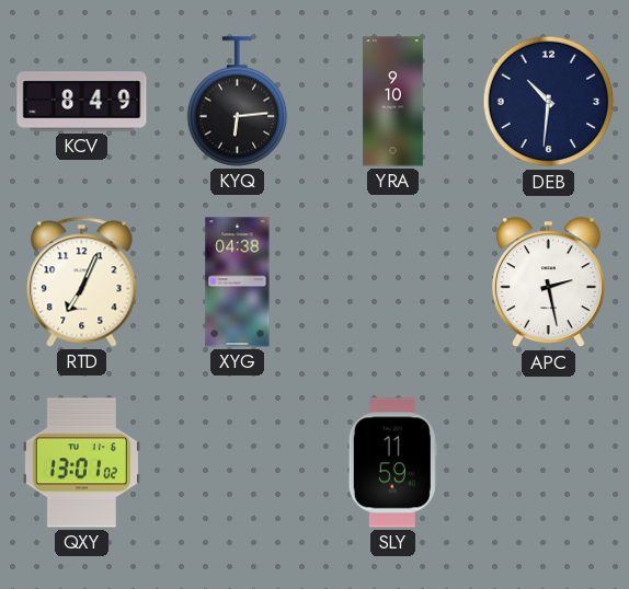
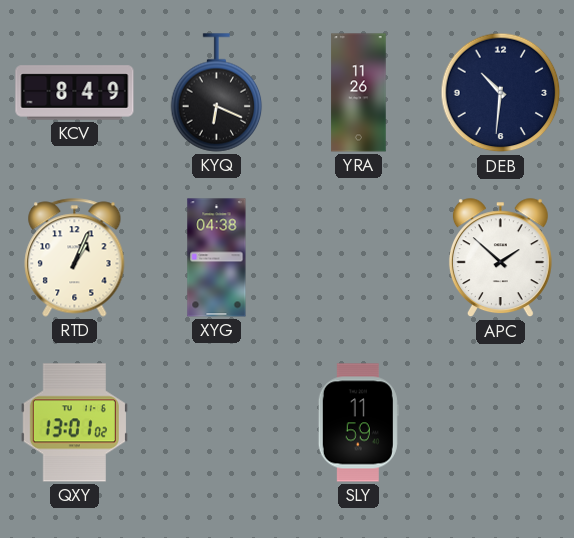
KYQ: 6:14 -> 6:19
YRA: 9:10 -> 11:26
RTD: 7:04 -> 1:04
APC: 2:28 -> 1:52
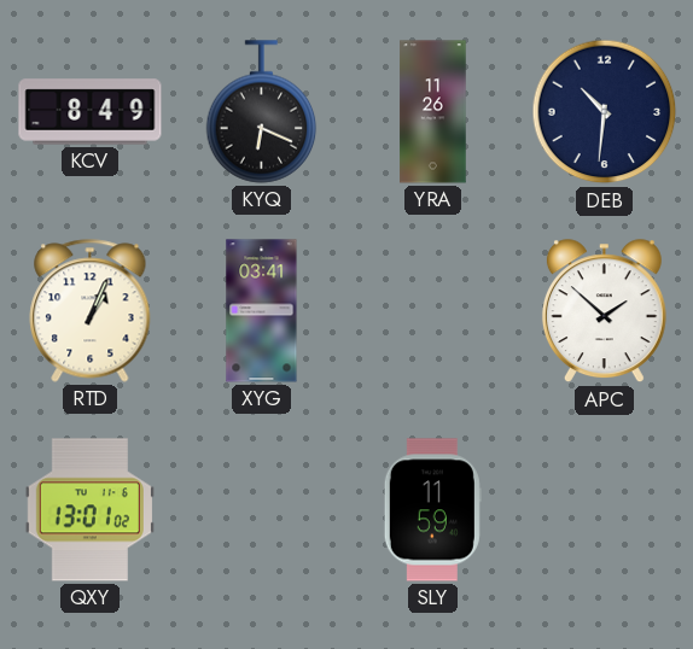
XYG: 04:38 -> 03:41
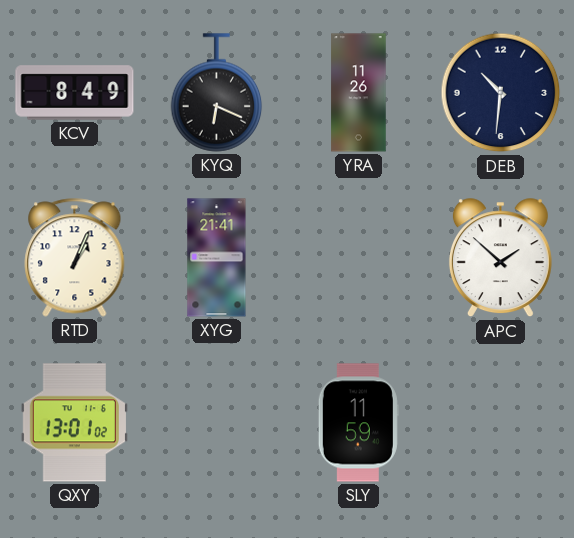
XYG: 03:41 -> 21:41
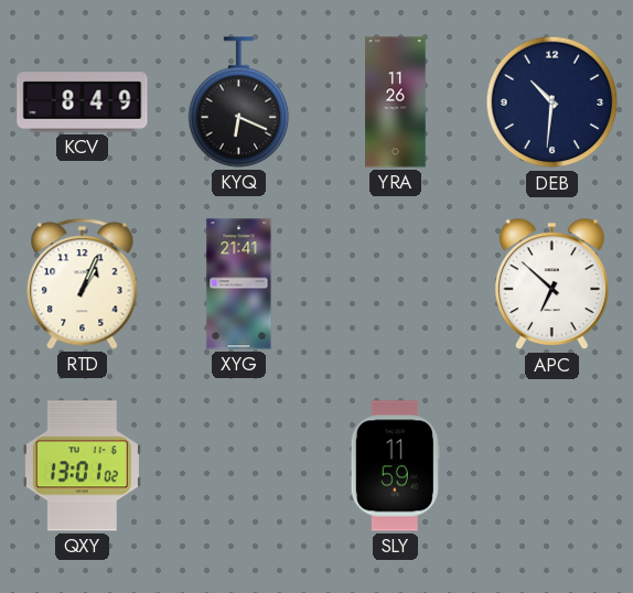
APC: 1:52 -> 6:52
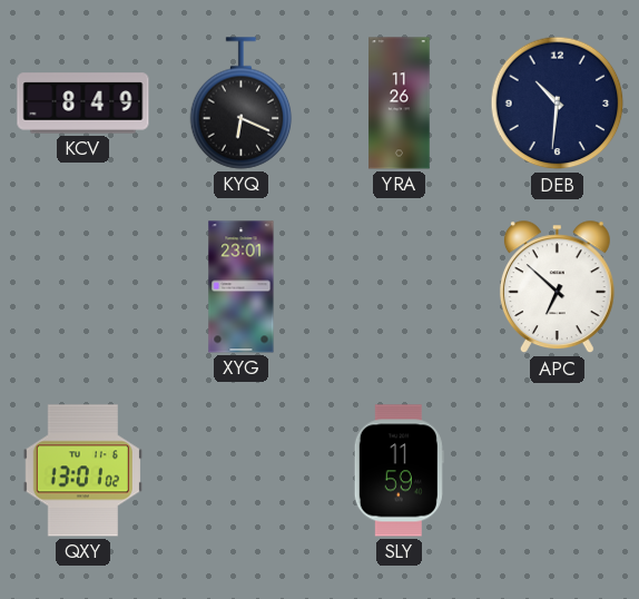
RTD: 1:04 -> none
XYG: 21:41 -> 23:01
